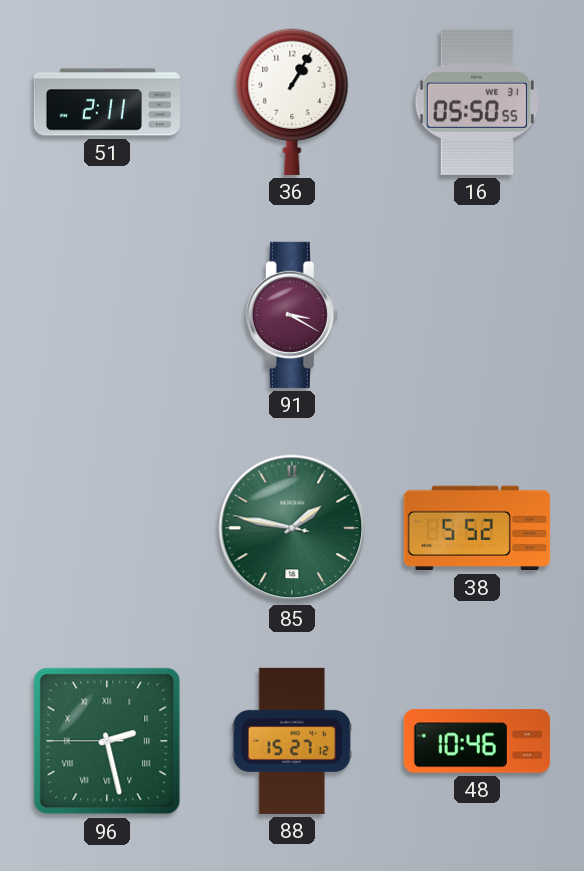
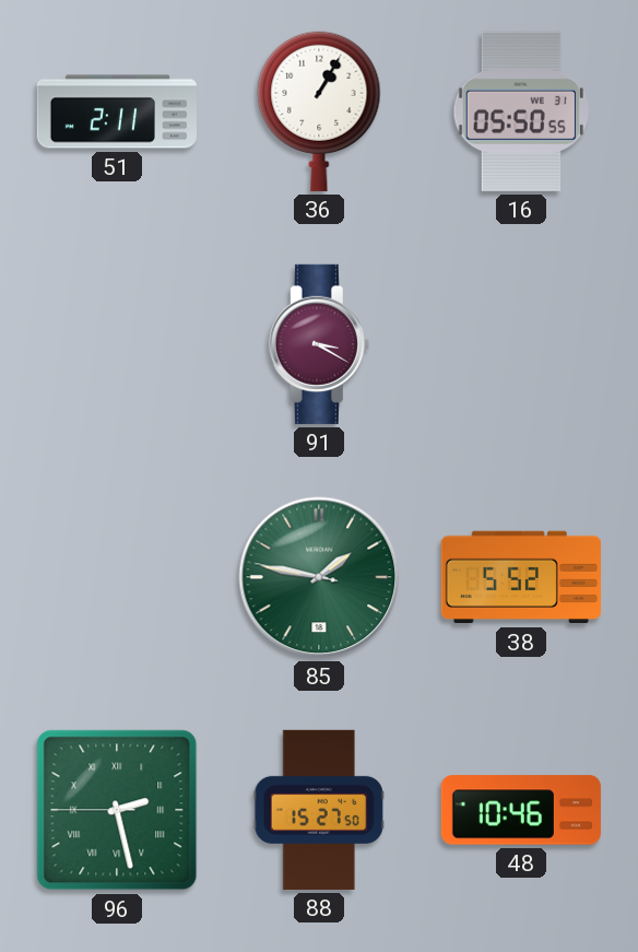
88: 15:27:12 -> 15:27:50
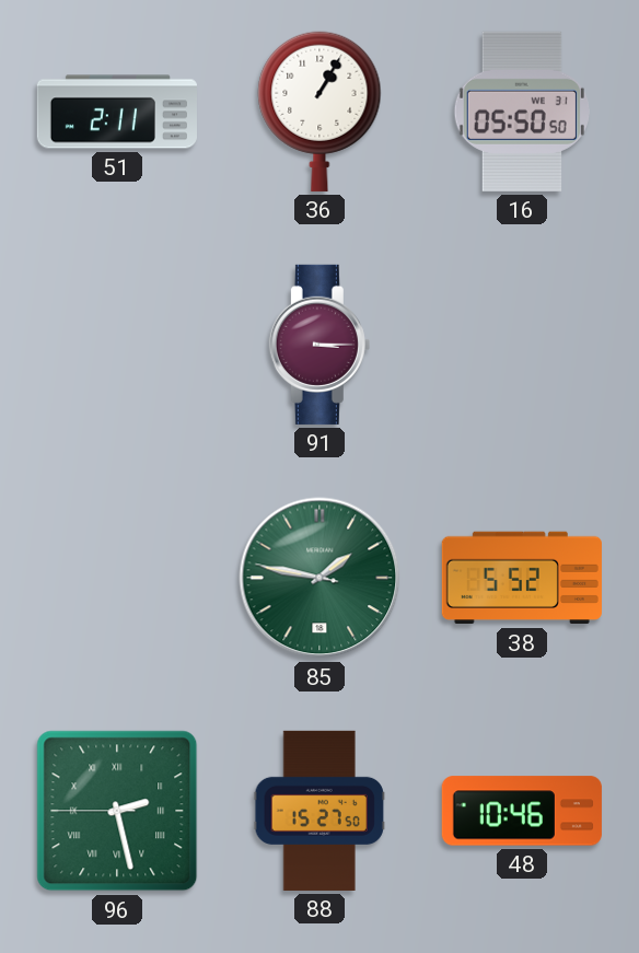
16: 05:50:55 -> 05:50:50
91: 3:20 -> 3:15
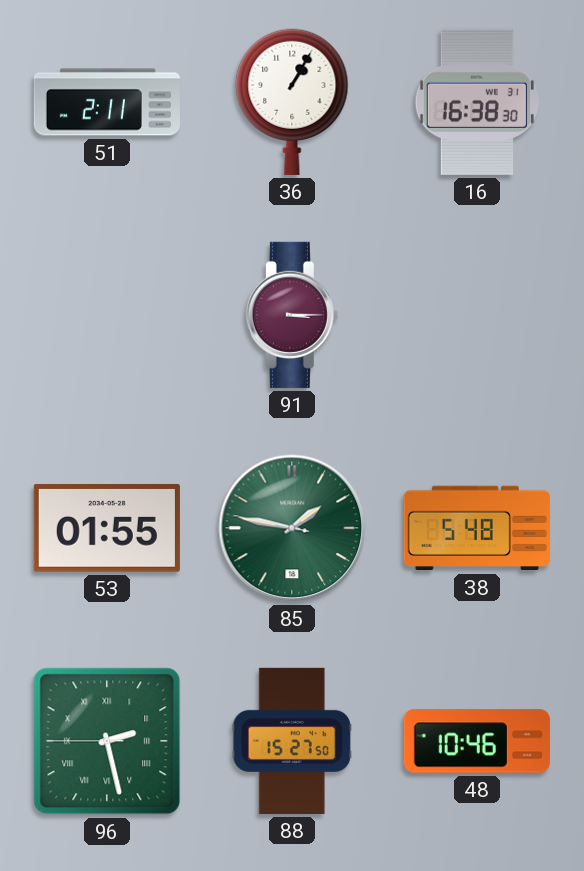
16: 05:50 -> 16:38
53: none -> 01:55
38: 5:52 -> 5:48
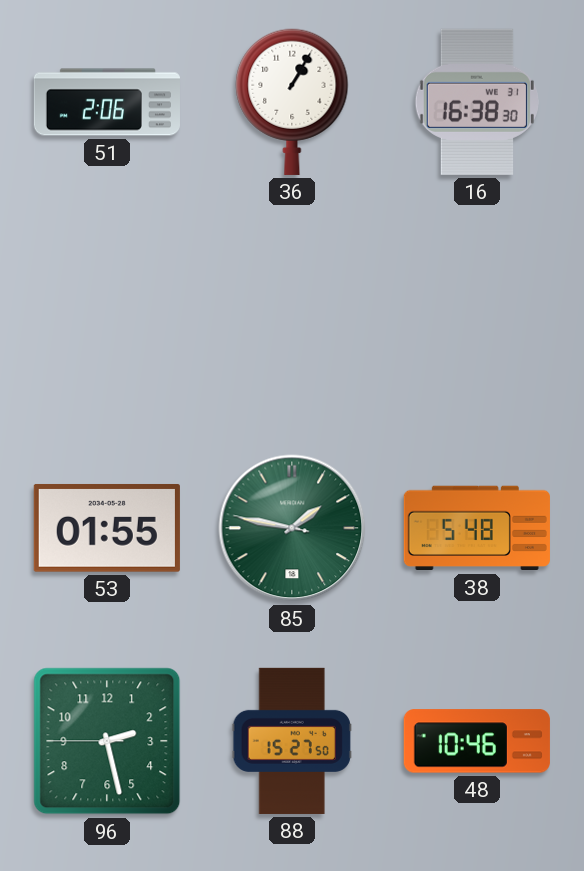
51: 2:11 -> 2:06
91: 3:15 -> none
96 numerals: Roman -> Arabic
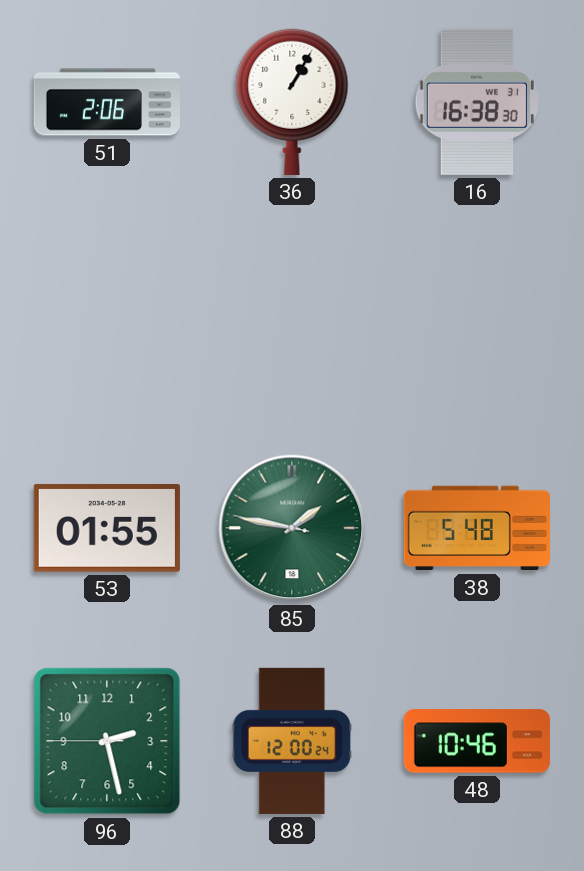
88: 15:27 -> 12:00
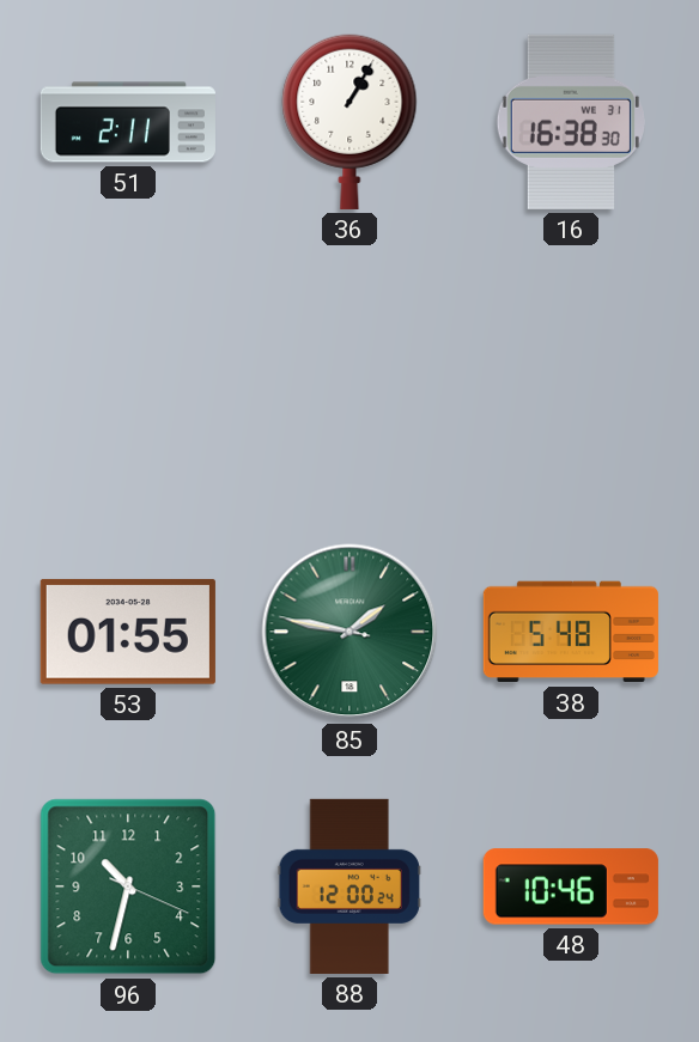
51: 2:06 -> 2:11
96: 2:27 -> 10:32
